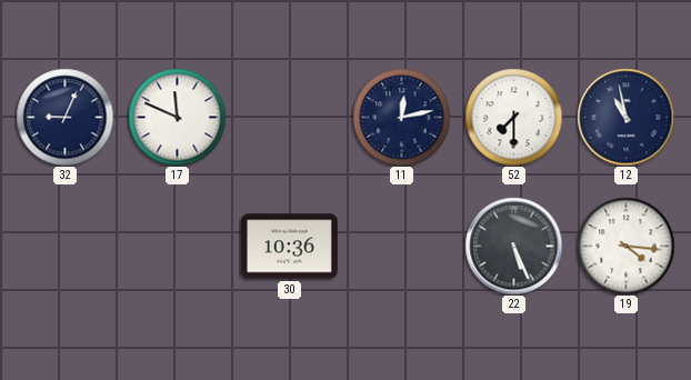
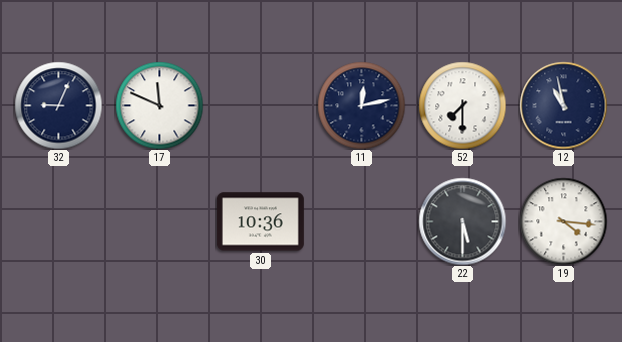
22: 5:26 -> 5:30
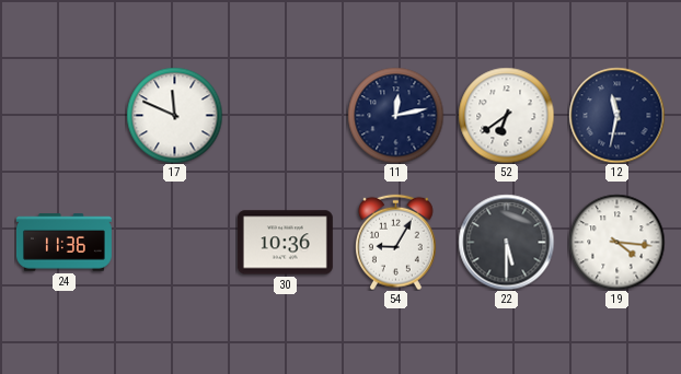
32: 9:04 -> none
52: 7:30 -> 6:39
12: 10:58 -> 11:32
24: none -> 11:36
54: none -> 9:05
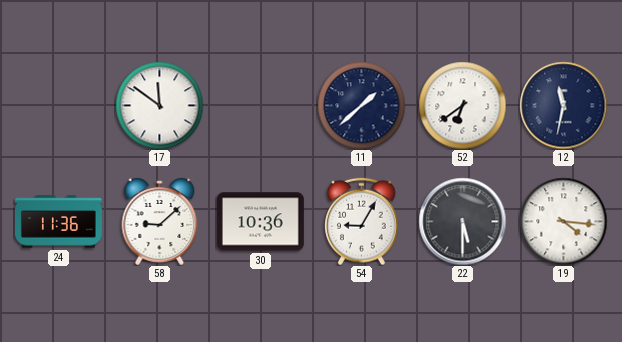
17: 11:49 -> 11:51
11: 12:13 -> 1:38
58: none -> 9:08
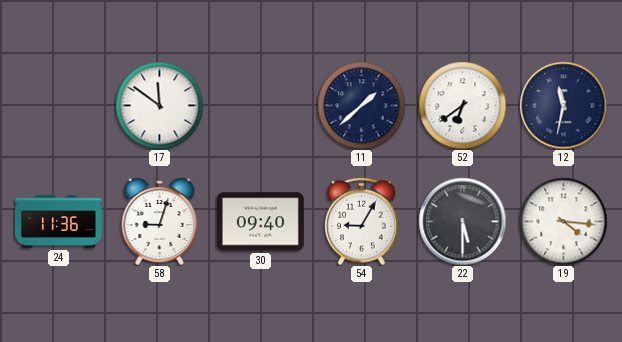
58: 9:08 -> 9:03
30: 10:36 -> 09:40
